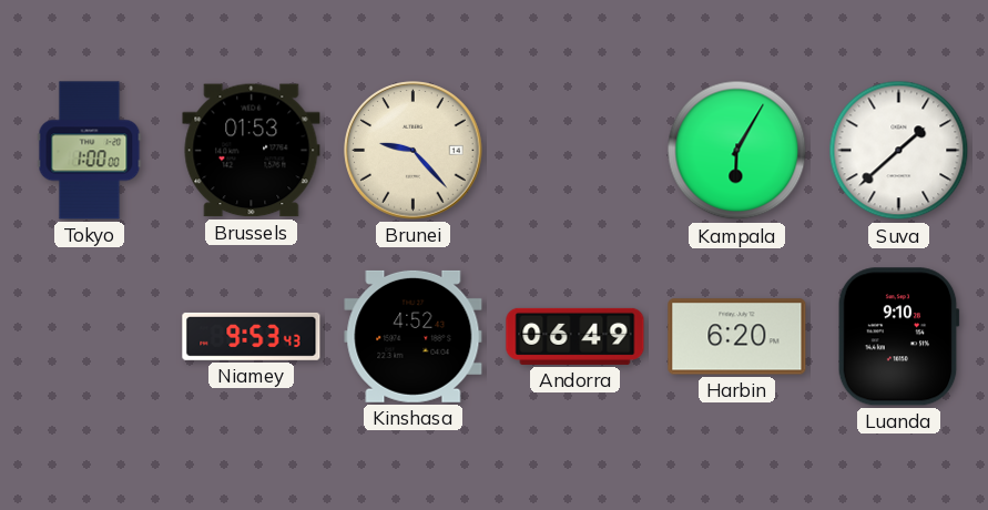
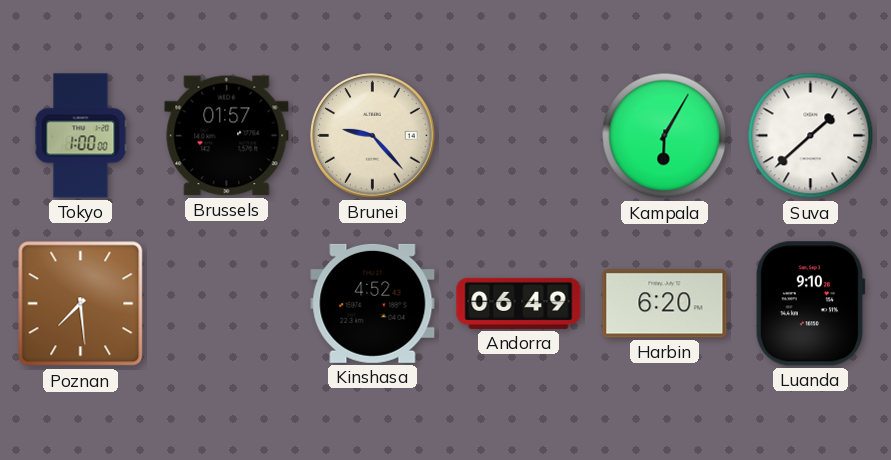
Brussels: 01:53 -> 01:57
Poznan: none -> 7:29
Niamey: 9:53 -> none
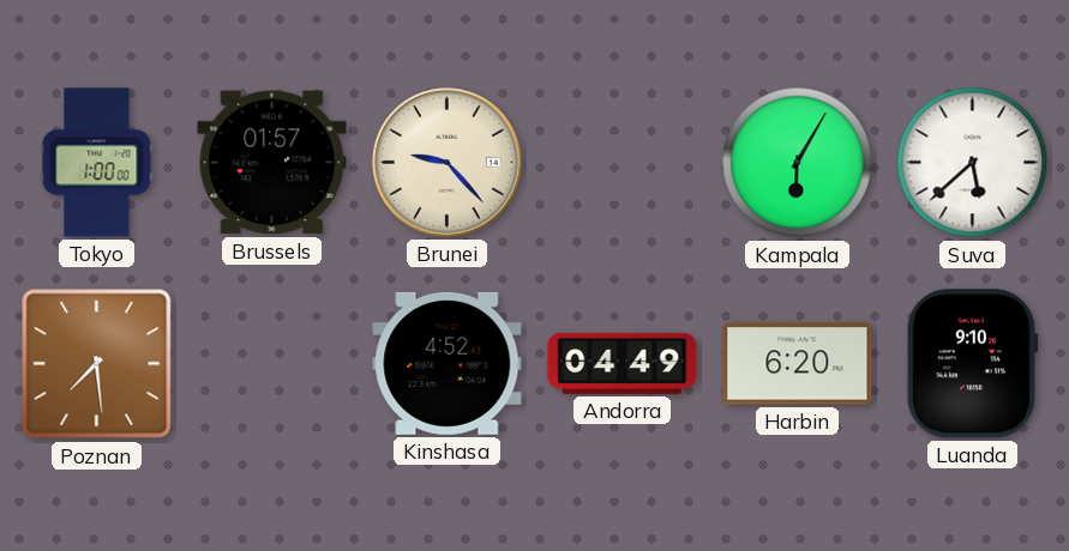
Suva: 1:38 -> 5:38
Andorra: 06:49 -> 04:49
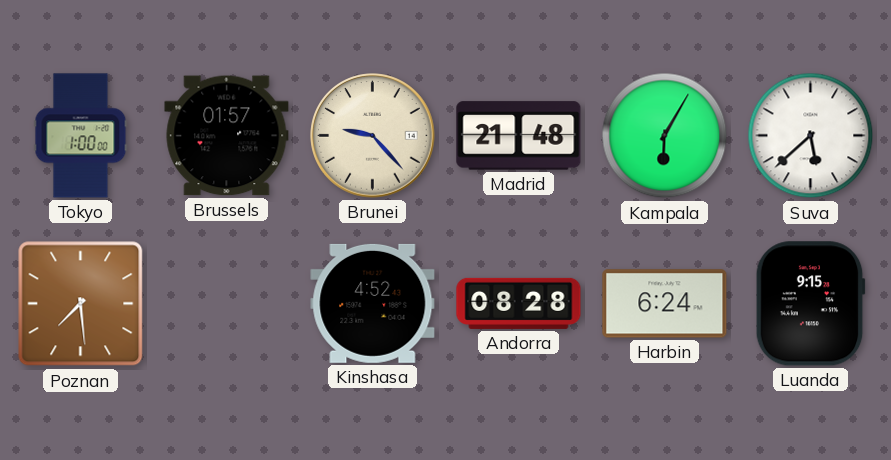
Madrid: none -> 21:48
Andorra: 04:49 -> 08:28
Harbin: 6:20 -> 6:24
Luanda: 9:10 -> 9:15
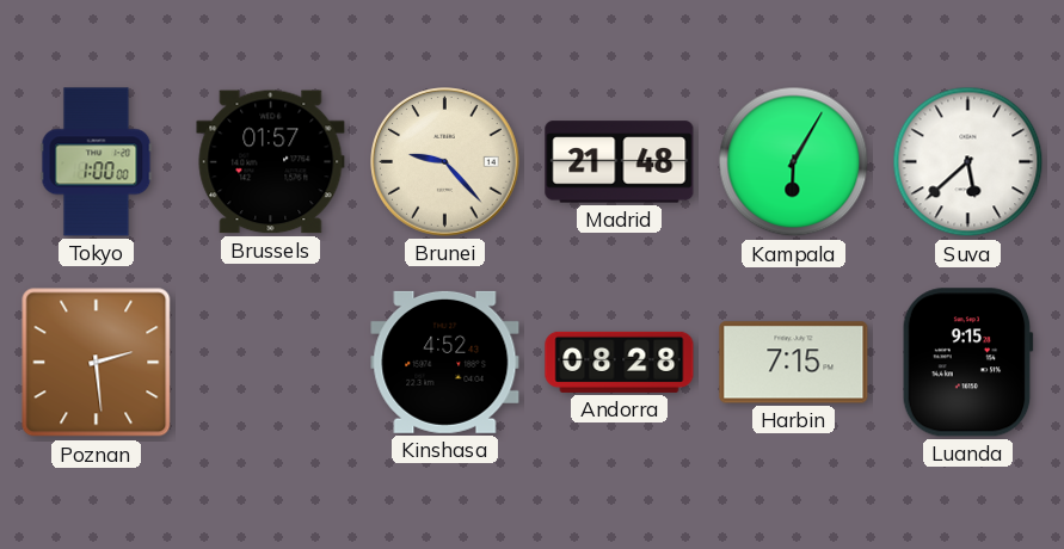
Poznan: 7:29 -> 2:29
Harbin: 6:24 -> 7:15
